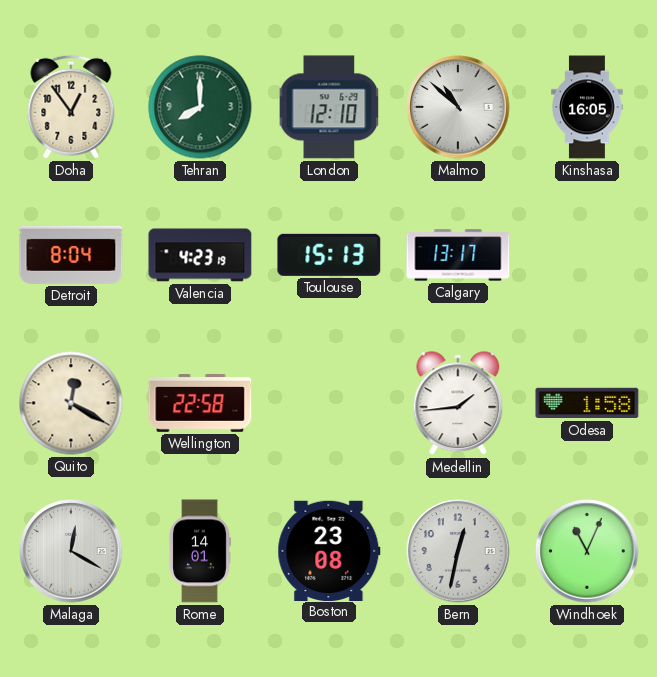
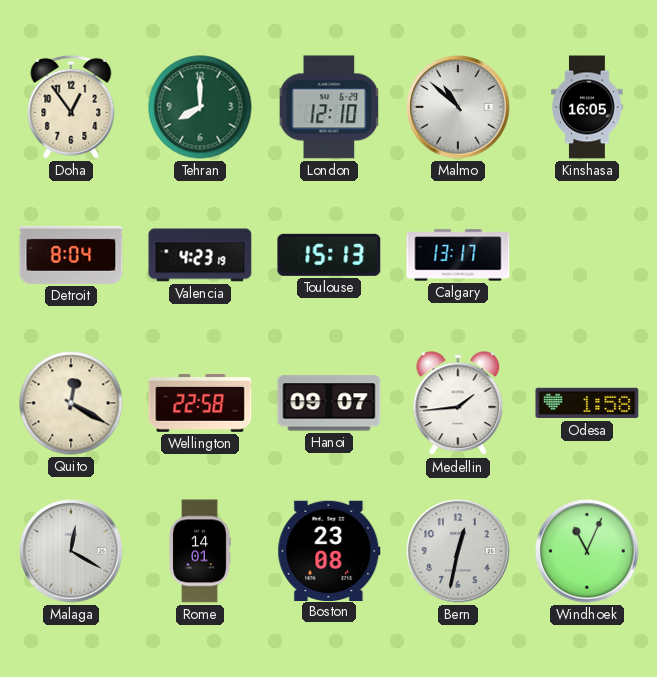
Hanoi: none -> 09:07
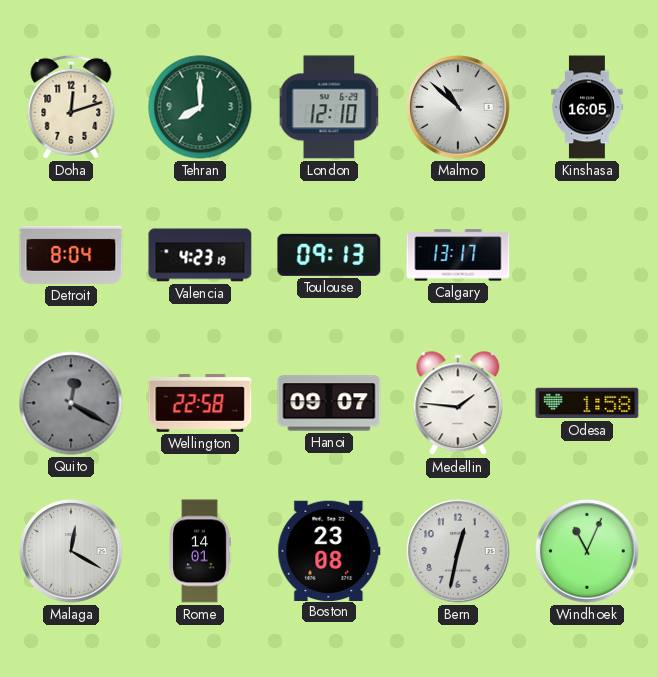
Doha: 12:54 -> 12:12
Toulouse: 15:13 -> 09:13
Quito dial: cream -> grey
Medellin: 1:44 -> 1:46
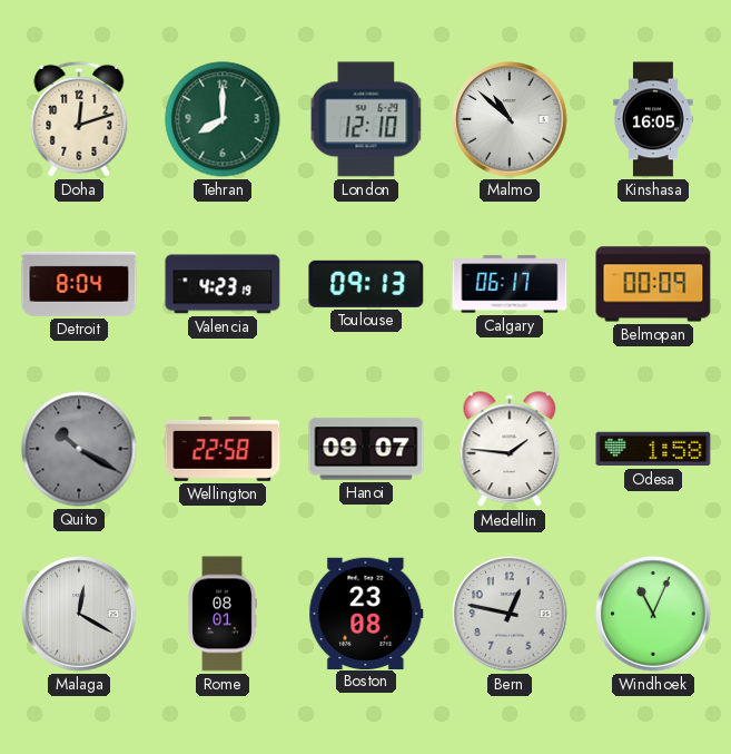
Calgary: 13:17 -> 06:17
Belmopan: none -> 00:09
Quito: 12:20 -> 10:20
Rome: 14:01 -> 08:01
Bern: 12:32 -> 12:47
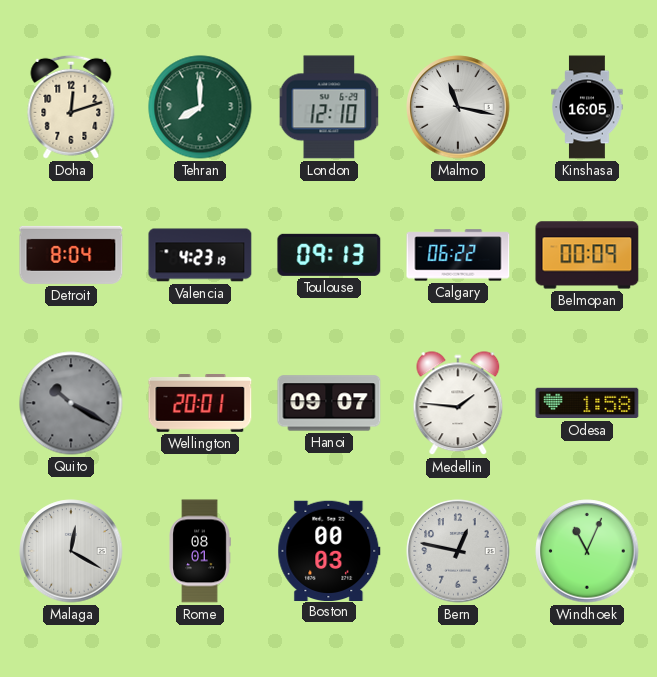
Malmo: 10:52 -> 11:17
Calgary: 06:17 -> 06:22
Wellington: 22:58 -> 20:01
Boston: 23:08 -> 00:03
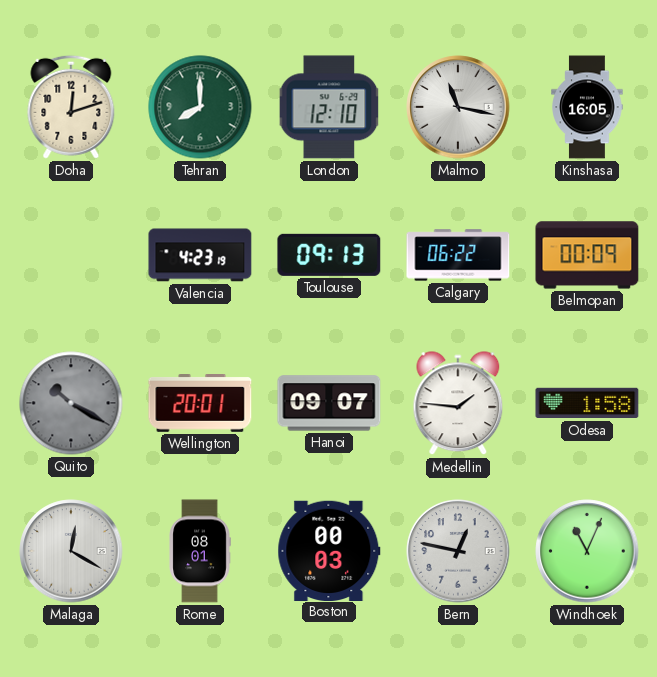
Detroit: 8:04 -> none
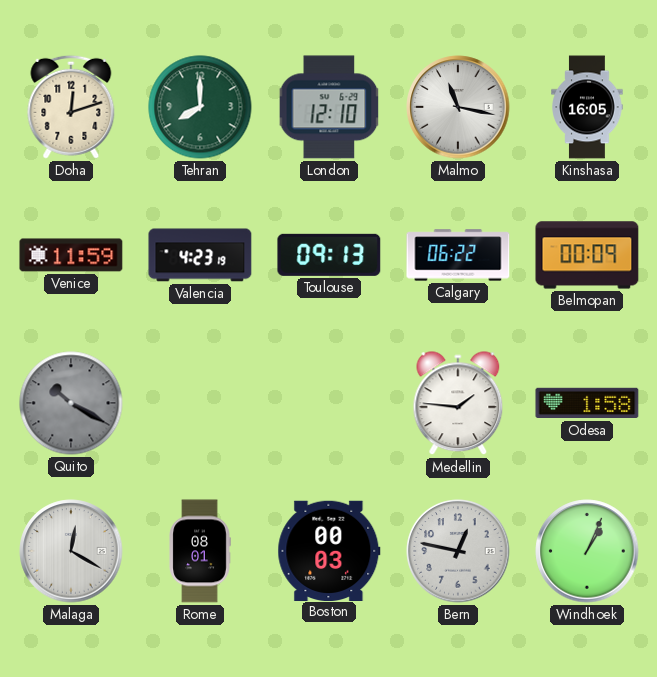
Venice: none -> 11:59
Wellington: 20:01 -> none
Hanoi: 09:07 -> none
Windhoek: 11:04 -> 1:04
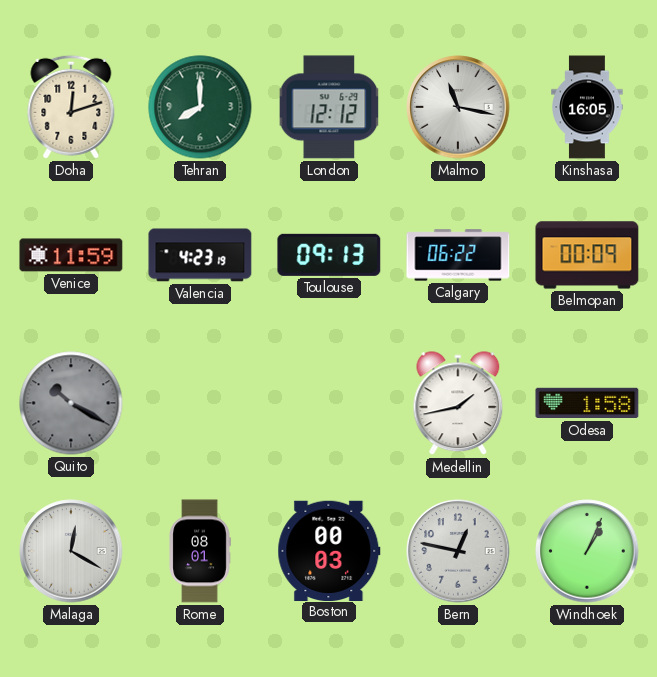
London: 12:10 -> 12:12
Medellin: 1:46 -> 1:43
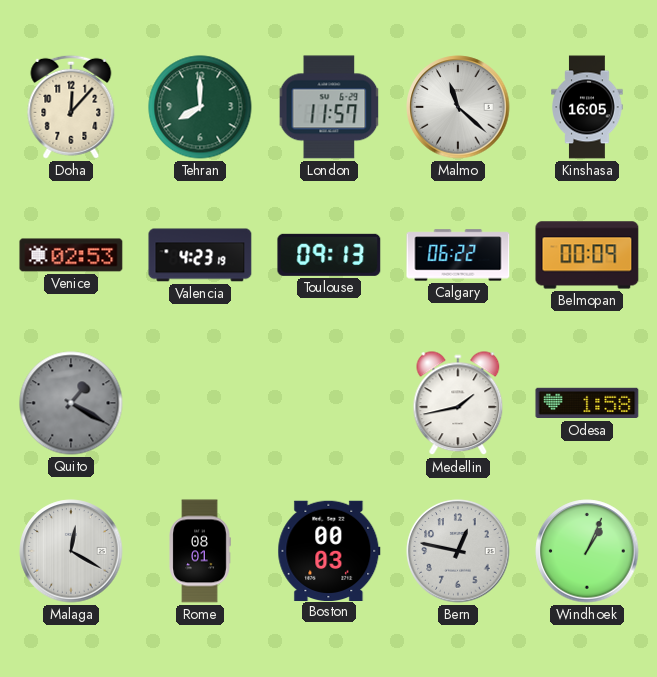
Doha: 12:12 -> 12:07
London: 12:12 -> 11:57
Malmo: 11:17 -> 11:22
Venice: 11:59 -> 02:53
Quito: 10:20 -> 1:20
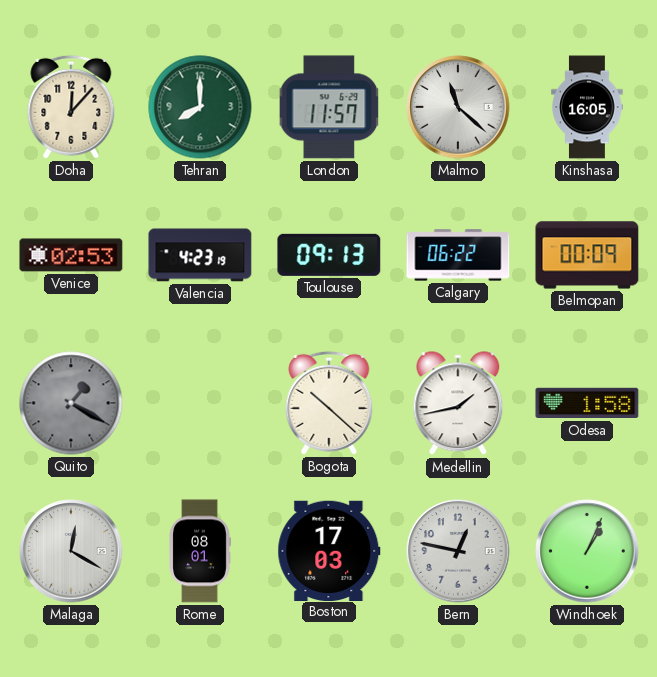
Bogota: none -> 10:22
Boston: 00:03 -> 17:03
